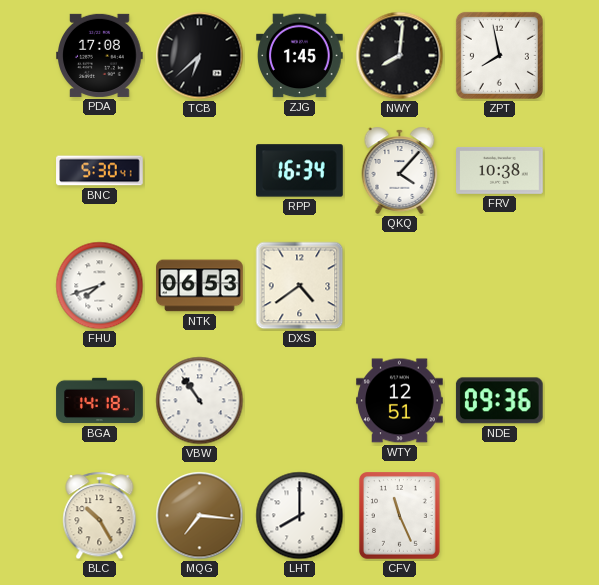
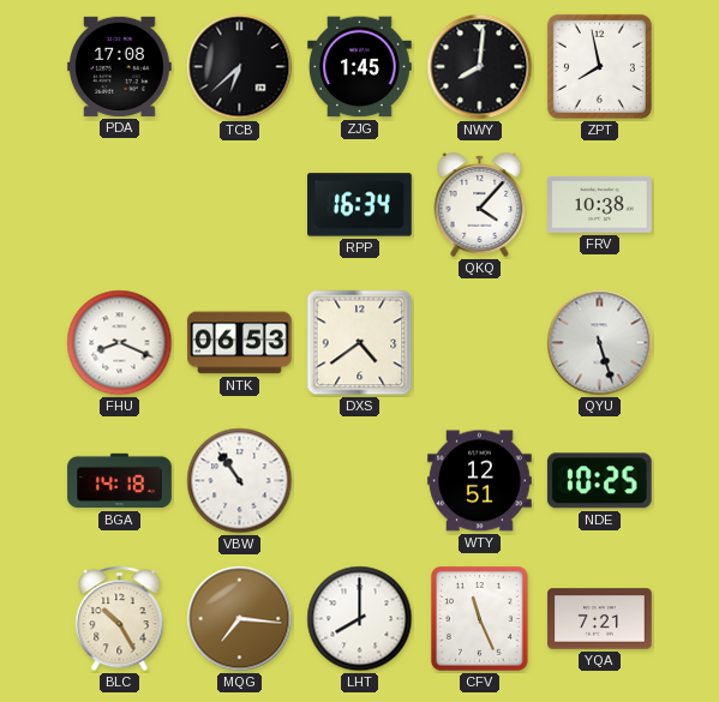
BNC: 5:30 -> none
FHU: 7:42 -> 8:19
QYU: none -> 5:27
NDE: 09:36 -> 10:25
YQA: none -> 7:21
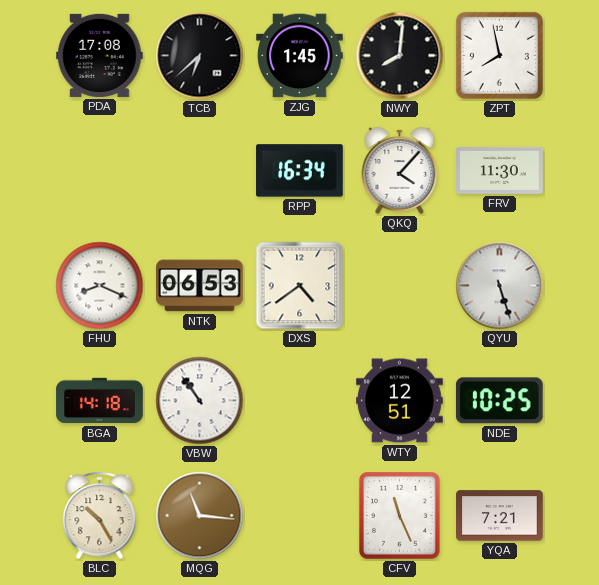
FRV: 10:38 -> 11:30
MQG: 7:16 -> 11:16
LHT: 8:00 -> none
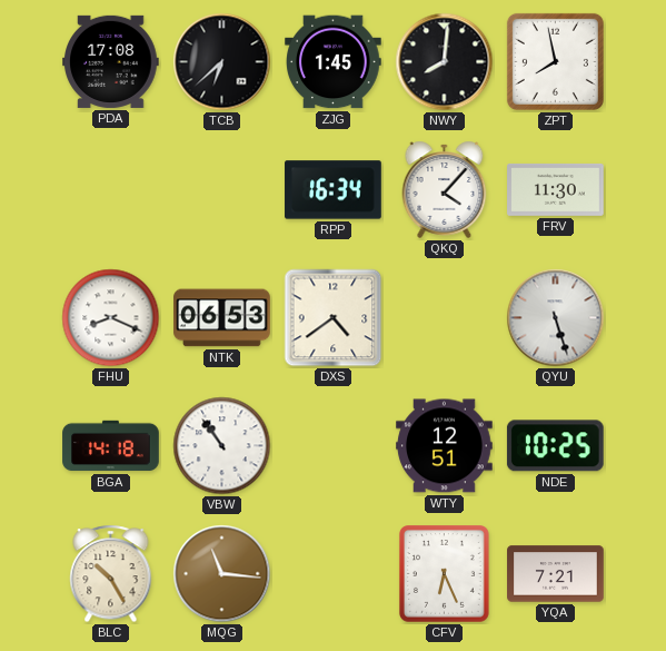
CFV: 11:26 -> 6:26
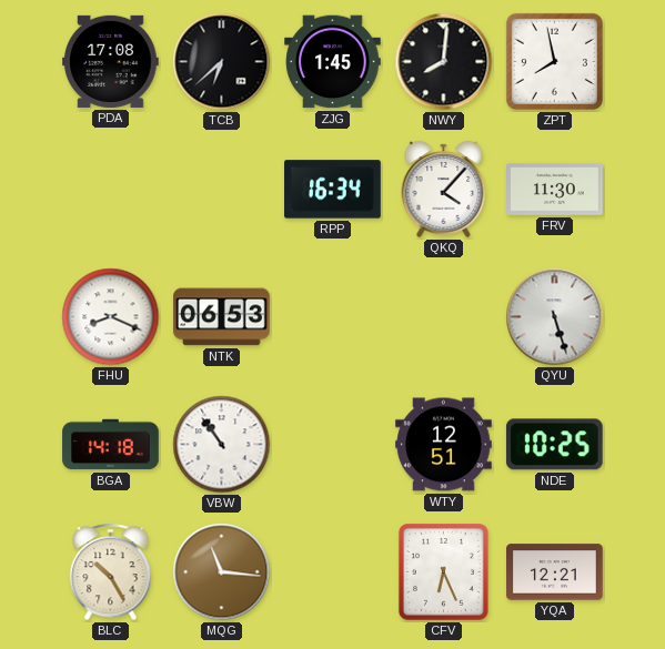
DXS: 4:39 -> none
YQA: 7:21 -> 12:21
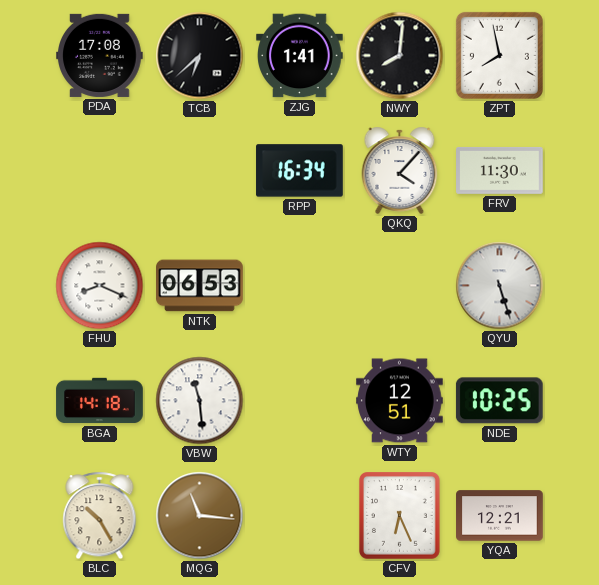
ZJG: 1:45 -> 1:41
VBW: 10:54 -> 11:29
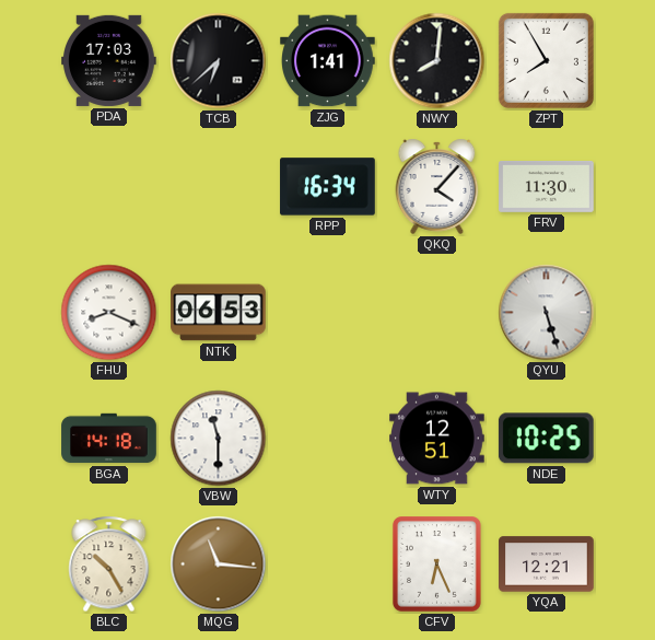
PDA: 17:08 -> 17:03
ZPT: 7:58 -> 7:55
VBW: 11:29 -> 11:30
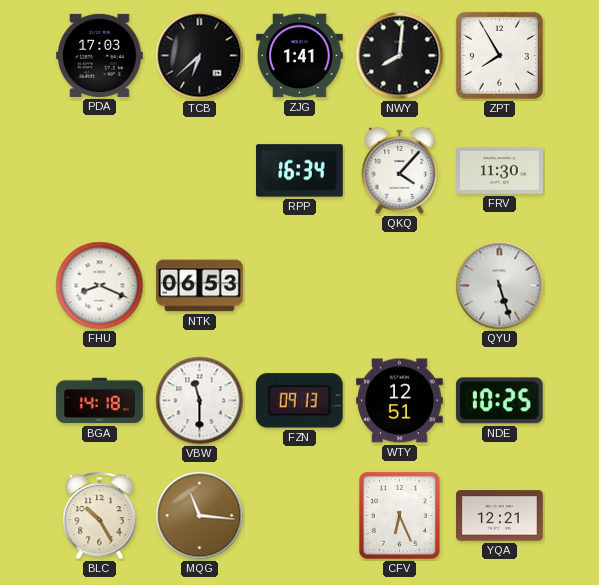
FZN: none -> 09:13
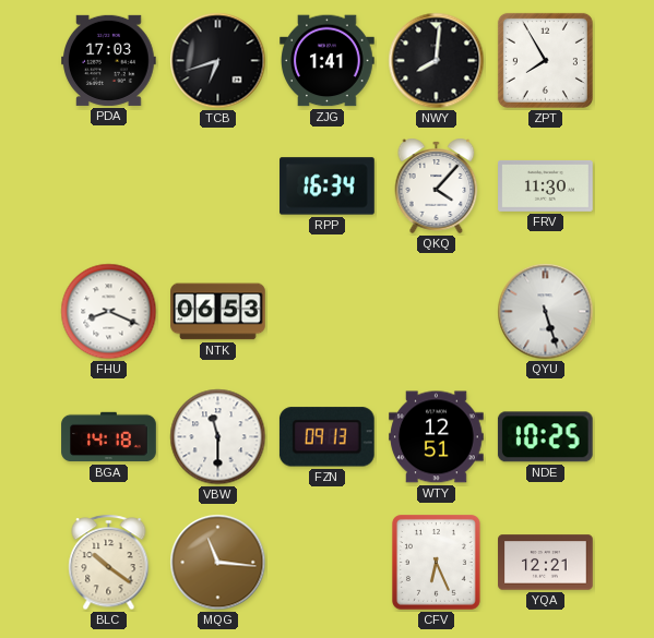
TCB: 6:38 -> 6:42
BLC: 10:25 -> 10:21
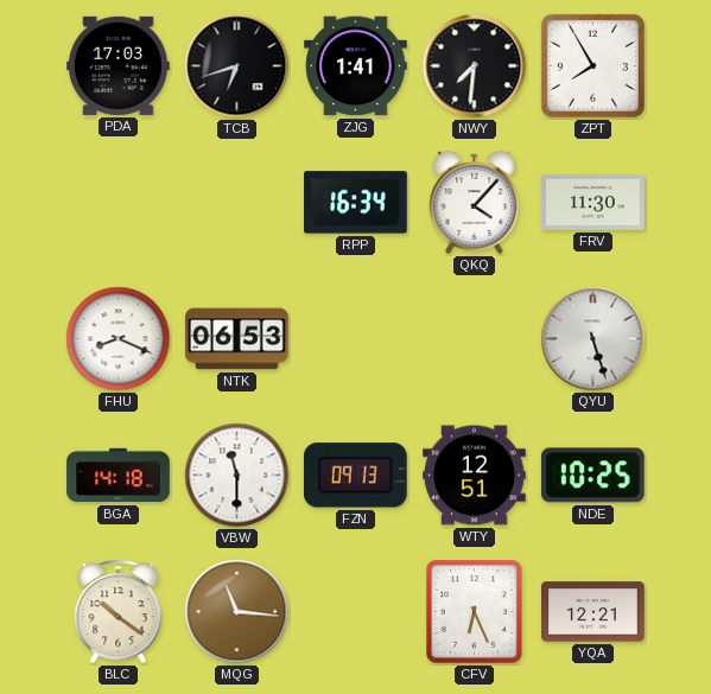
NWY: 8:01 -> 7:31
